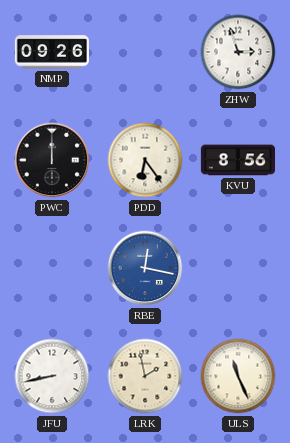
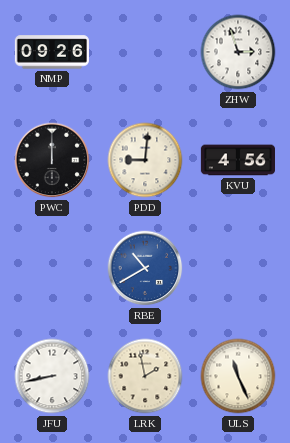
PDD: 6:24 -> 9:01
KVU: 8:56 -> 4:56
RBE: 12:17 -> 10:40
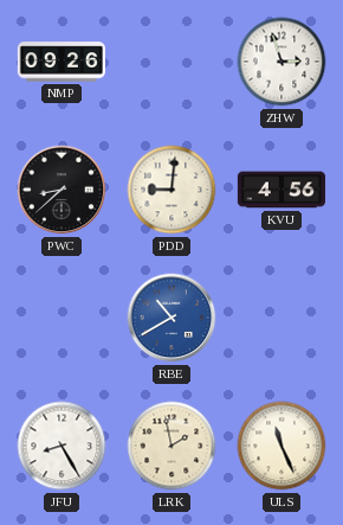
PWC: 12:00 -> 8:38
JFU: 8:43 -> 8:25
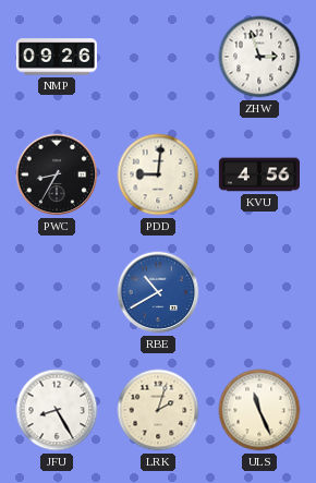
PWC: 8:38 -> 8:35
LRK: 1:58 -> 2:03
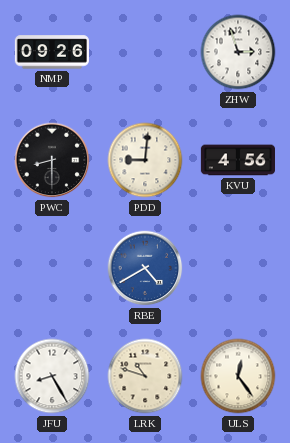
PWC: 8:35 -> 8:30
RBE: 10:40 -> 4:40
LRK: 2:03 -> 10:48
ULS: 11:26 -> 12:24
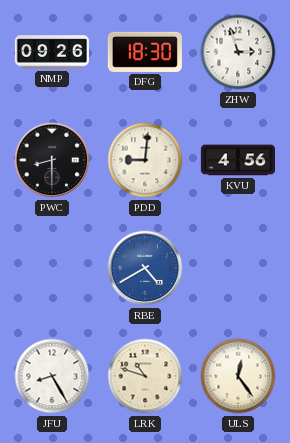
DFG: none -> 18:30
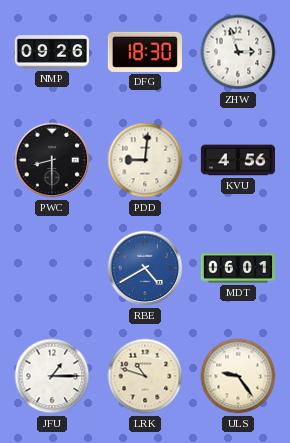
MDT: none -> 06:01
JFU: 8:25 -> 1:15
ULS: 12:24 -> 9:24
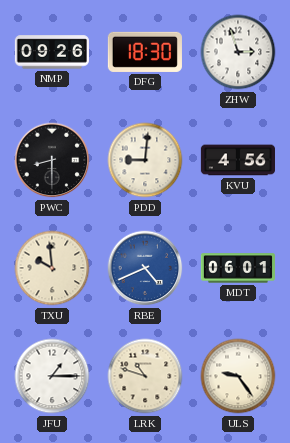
TXU: none -> 9:59
RBE: 4:40 -> 4:41
